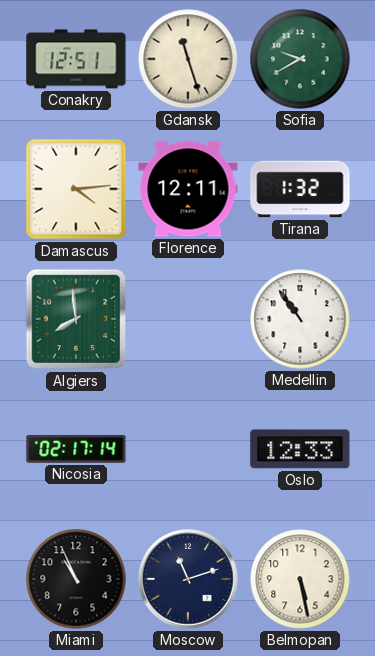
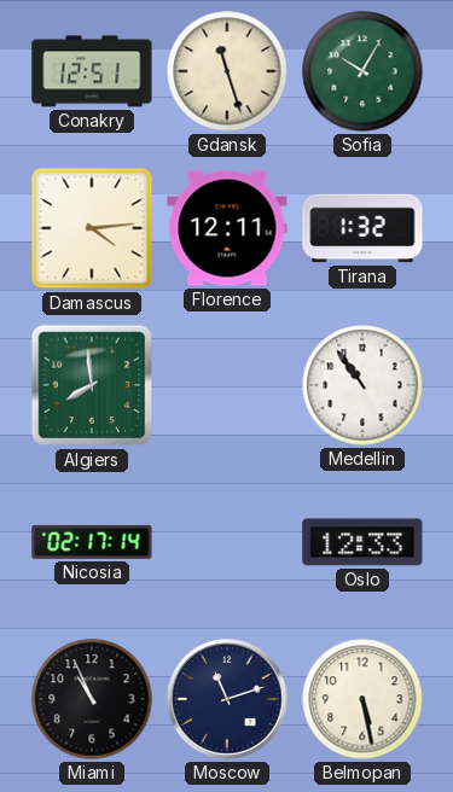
Sofia: 9:40 -> 10:05
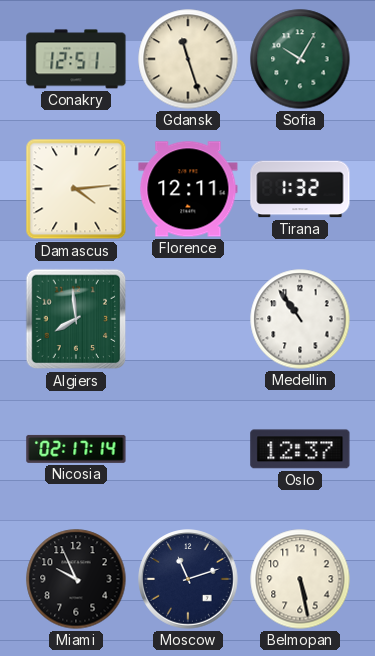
Oslo: 12:33 -> 12:37
Miami: 10:56 -> 9:56
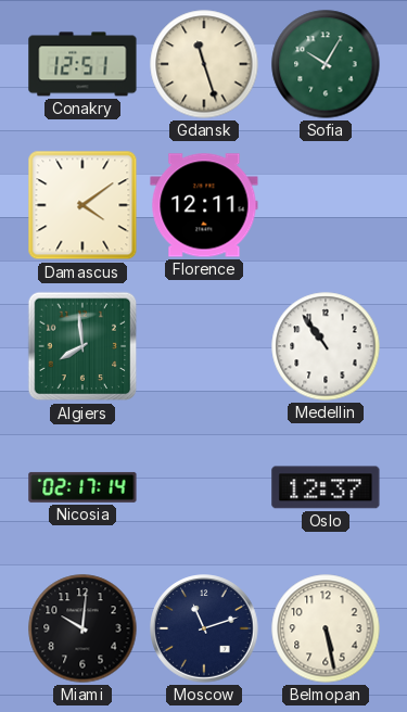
Damascus: 4:14 -> 4:09
Tirana: 1:32 -> none
Miami: 9:56 -> 10:01
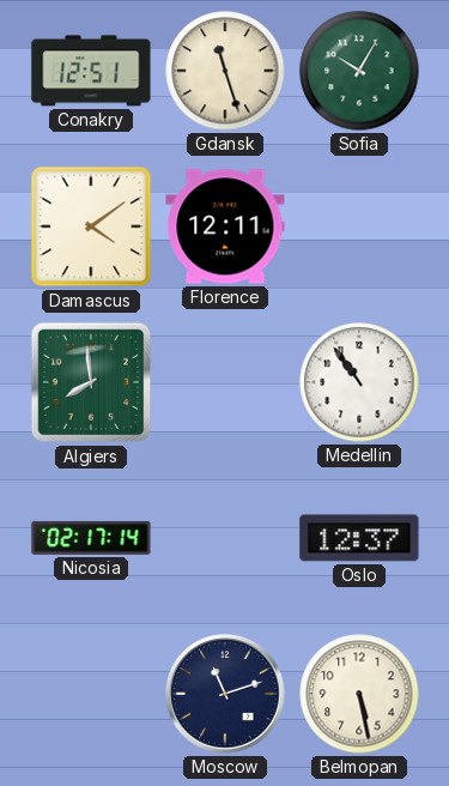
Miami: 10:01 -> none
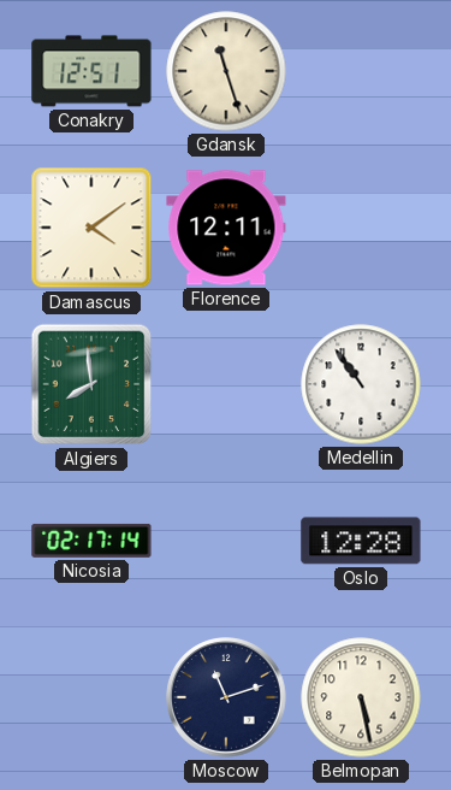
Sofia: 10:05 -> none
Oslo: 12:37 -> 12:28
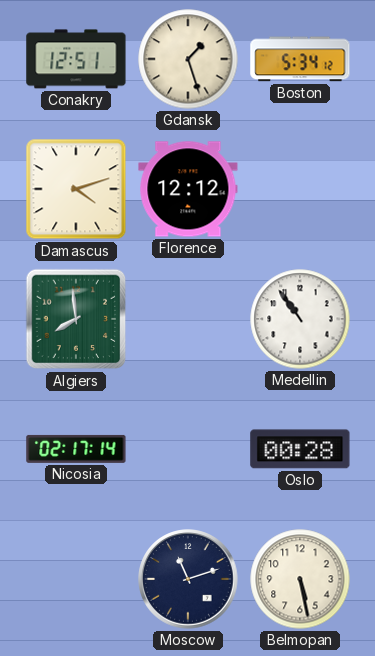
Gdansk: 11:27 -> 1:27
Boston: none -> 5:34
Damascus: 4:09 -> 4:12
Florence: 12:11 -> 12:12
Oslo: 12:28 -> 00:28
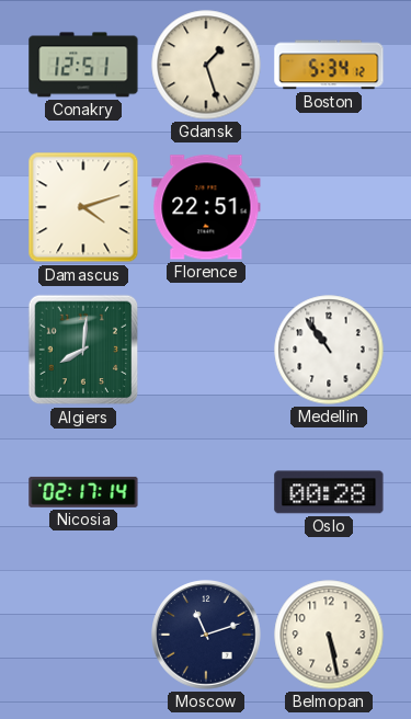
Florence: 12:12 -> 22:51
Algiers: 7:59 -> 8:01
